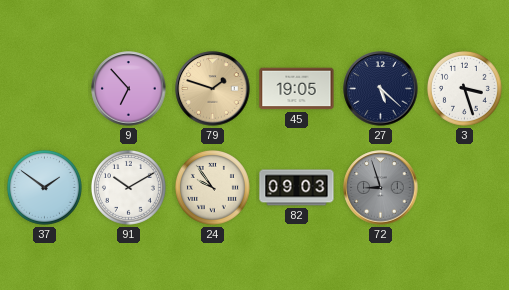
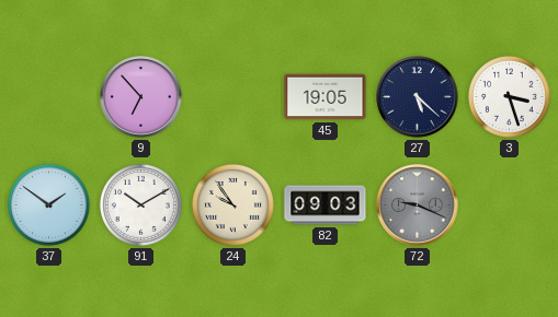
79: 1:48 -> none
72: 8:57 -> 9:19
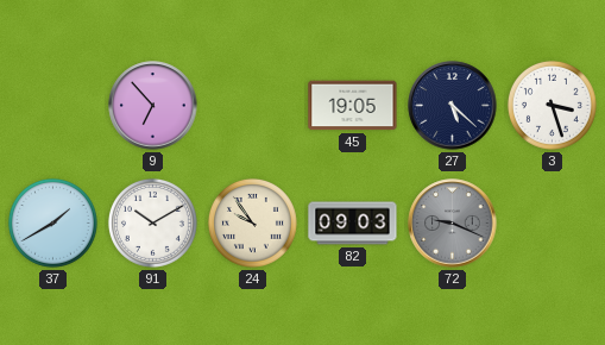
37: 1:51 -> 1:40
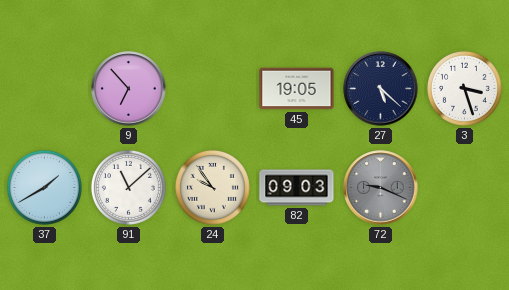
91: 10:10 -> 11:08
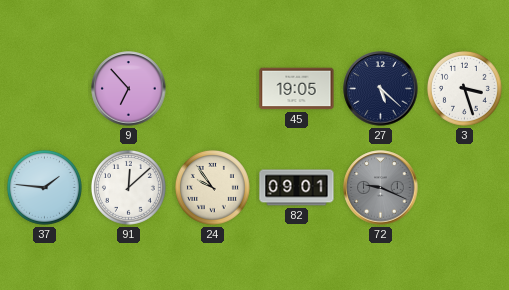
37: 1:40 -> 1:46
91: 11:08 -> 12:08
82: 09:03 -> 09:01
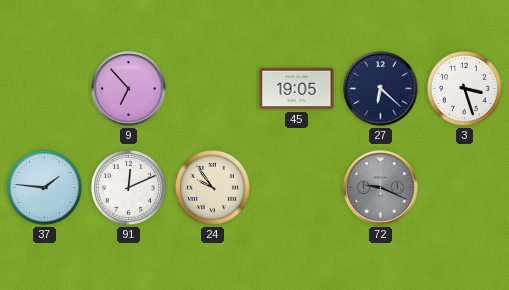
27: 5:22 -> 6:22
91: 12:08 -> 12:11
82: 09:01 -> none
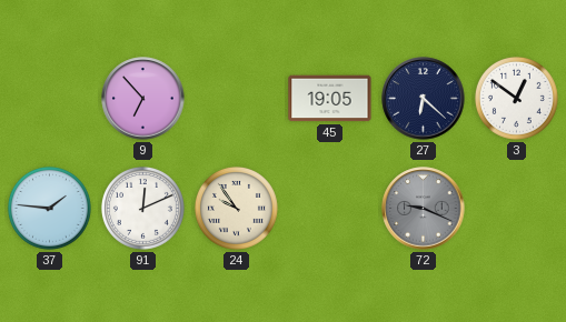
3: 3:27 -> 12:51
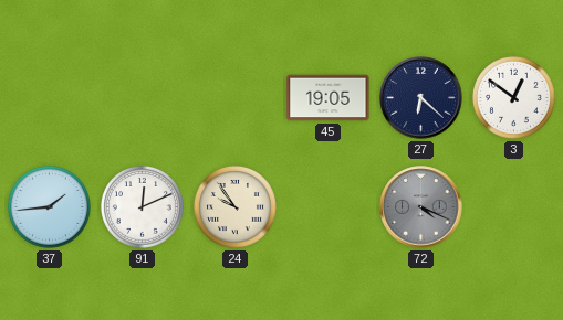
9: 6:53 -> none
37: 1:46 -> 1:44
72: 9:19 -> 4:19
